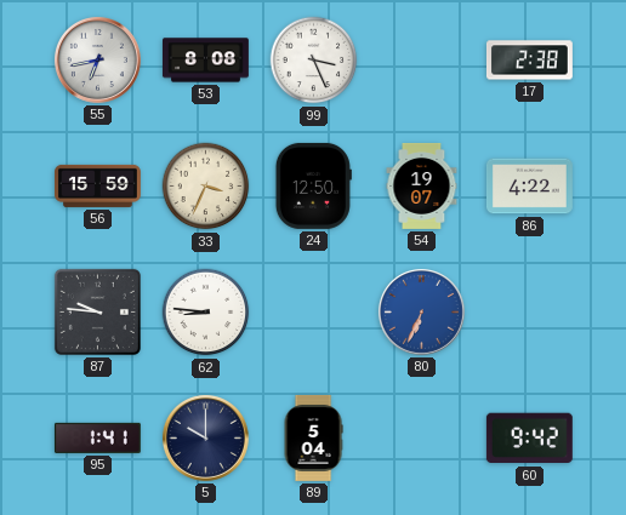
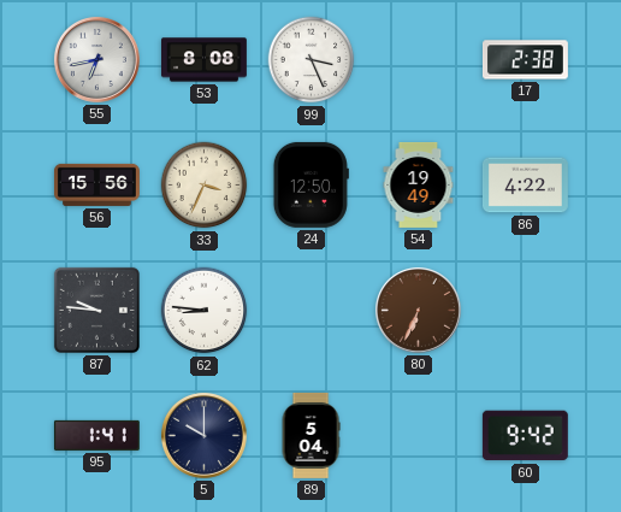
56: 15:59 -> 15:56
54: 19:07 -> 19:49
80 dial: blue -> brown
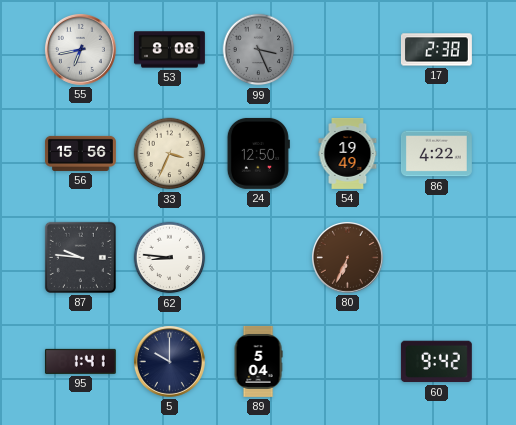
99 dial: white -> grey
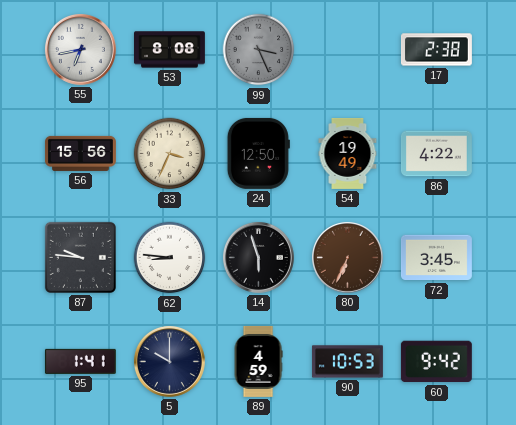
14: none -> 5:57
72: none -> 3:45
89: 5:04 -> 4:59
90: none -> 10:53
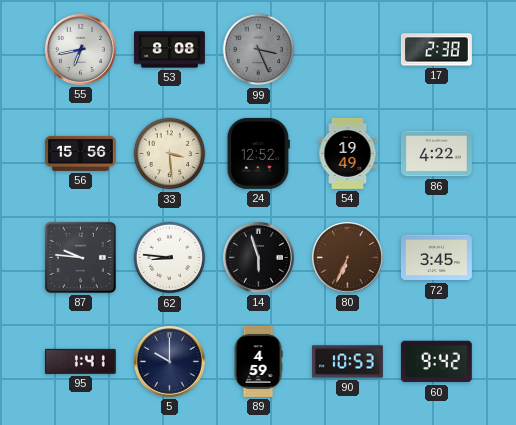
33: 3:34 -> 3:29
24: 12:50 -> 12:52
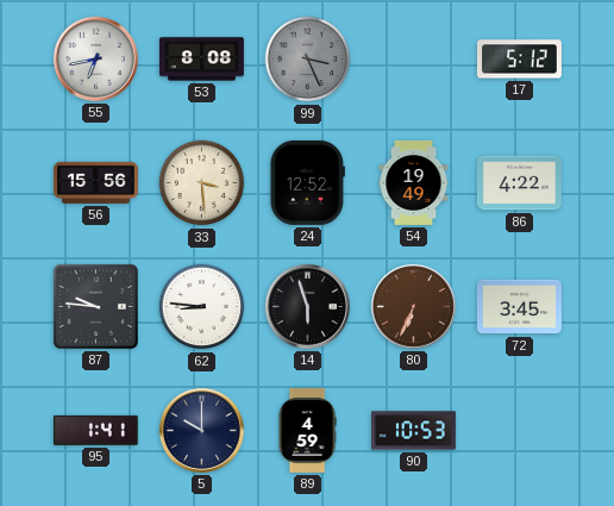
17: 2:38 -> 5:12
60: 9:42 -> none
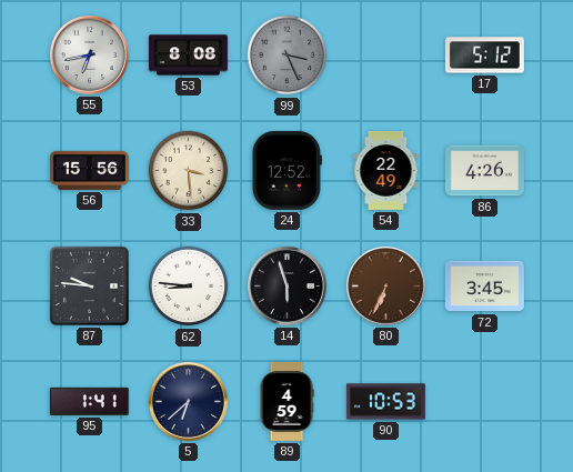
54: 19:49 -> 22:49
86: 4:22 -> 4:26
5: 10:00 -> 6:38
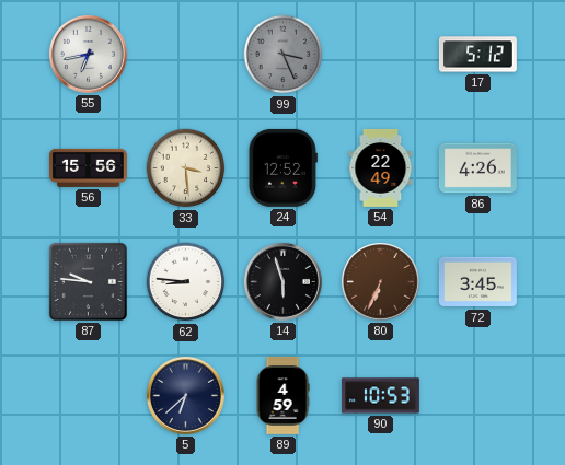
53: 8:08 -> none
95: 1:41 -> none
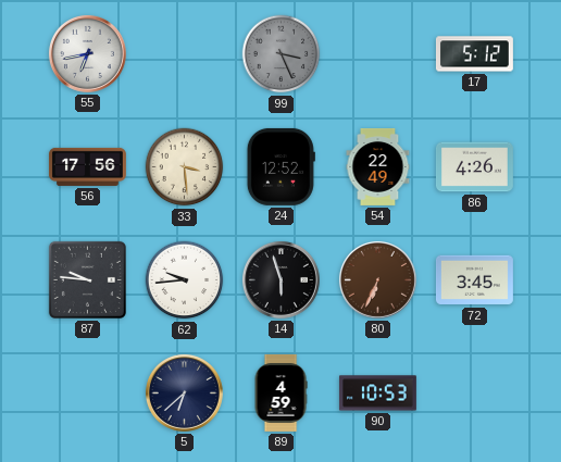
56: 15:56 -> 17:56
62: 8:46 -> 9:44
